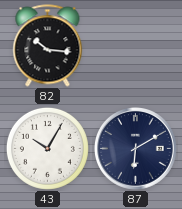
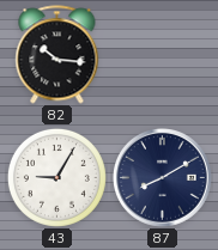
43: 10:05 -> 9:05
87: 6:10 -> 8:10
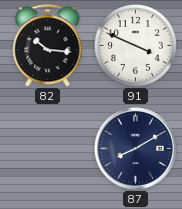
91: none -> 3:49
43: 9:05 -> none
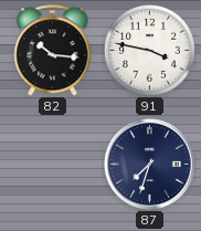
91: 3:49 -> 3:47
87: 8:10 -> 7:33
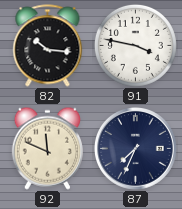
92: none -> 11:49
87: 7:33 -> 7:34
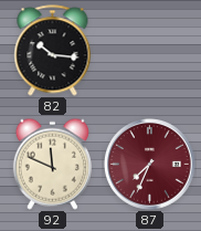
91: 3:47 -> none
87 dial: navy -> burgundy
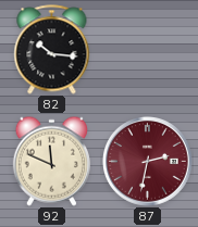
87: 7:34 -> 2:32
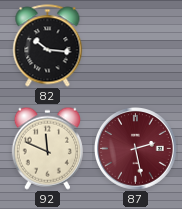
87: 2:32 -> 2:28
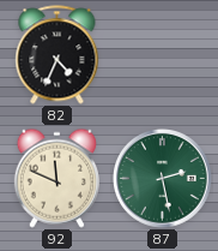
82: 10:16 -> 4:34
87 dial: burgundy -> green
